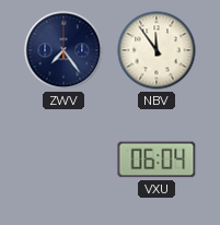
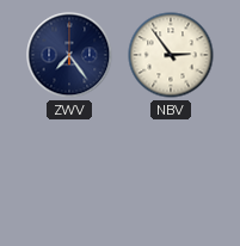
NBV: 11:54 -> 2:54
VXU: 06:04 -> none
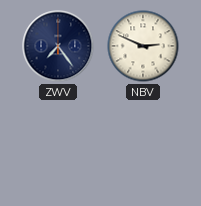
NBV: 2:54 -> 2:49
